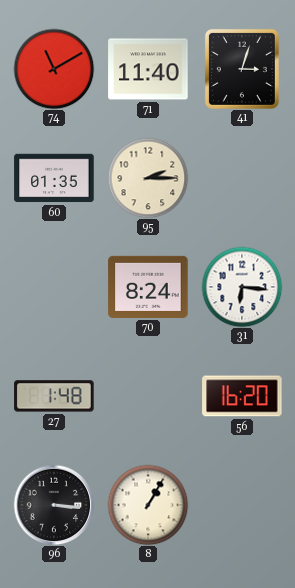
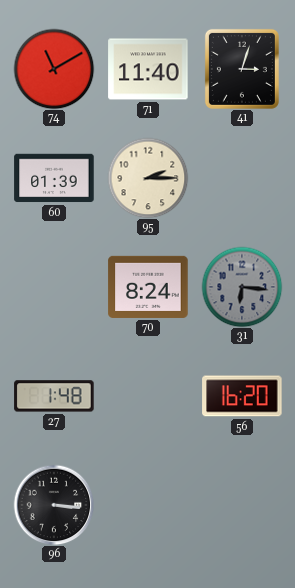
60: 01:35 -> 01:39
31 dial: white -> grey
8: 1:05 -> none
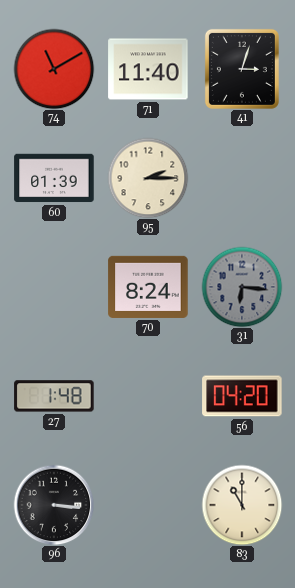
56: 16:20 -> 04:20
83: none -> 11:00
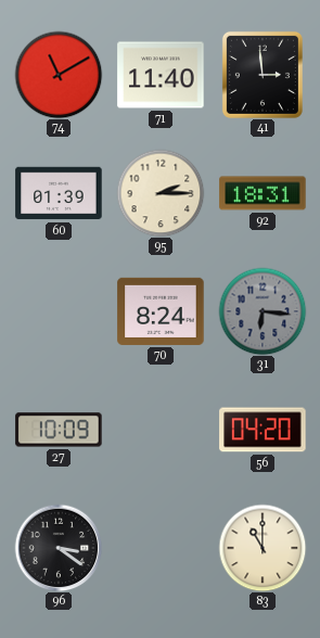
41: 3:03 -> 2:59
92: none -> 18:31
27: 1:48 -> 10:09
96: 3:16 -> 3:21
